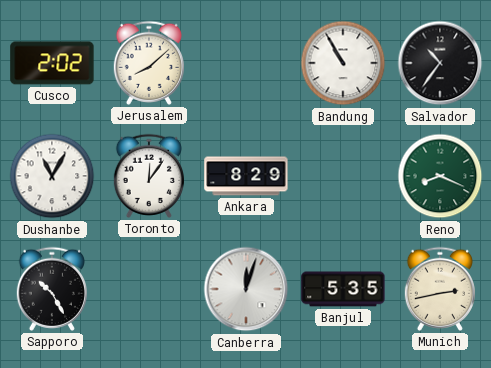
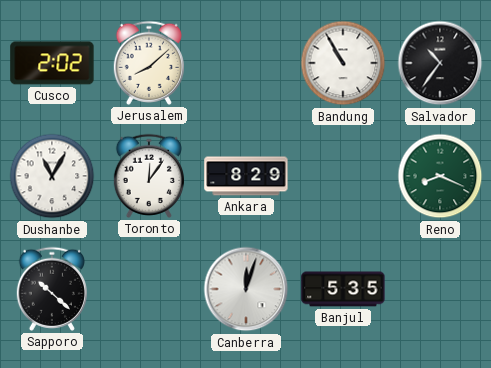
Sapporo: 10:25 -> 10:22
Munich: 2:43 -> none
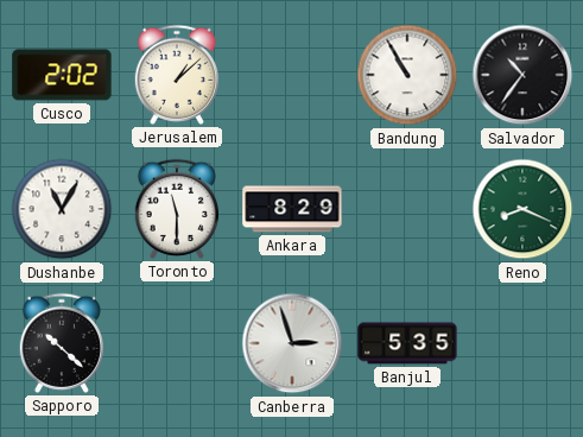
Jerusalem: 8:08 -> 1:08
Toronto: 12:06 -> 11:30
Canberra: 12:03 -> 2:57
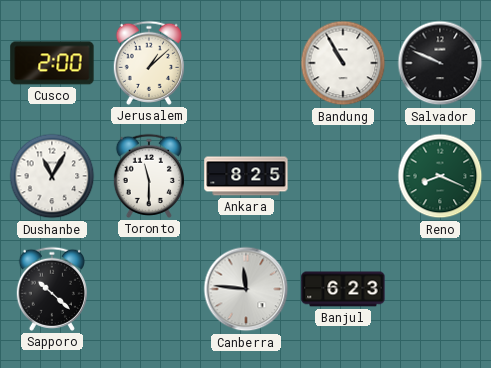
Cusco: 2:02 -> 2:00
Salvador: 10:36 -> 9:49
Ankara: 8:29 -> 8:25
Canberra: 2:57 -> 11:46
Banjul: 5:35 -> 6:23
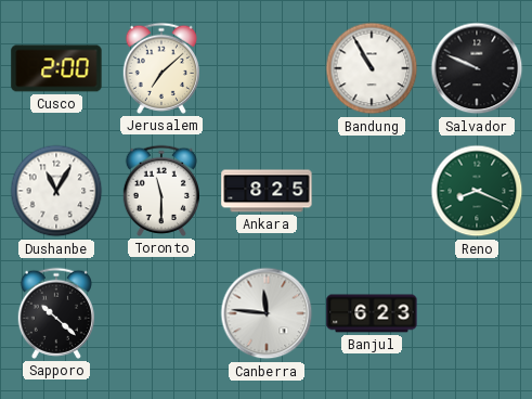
Jerusalem: 1:08 -> 7:08
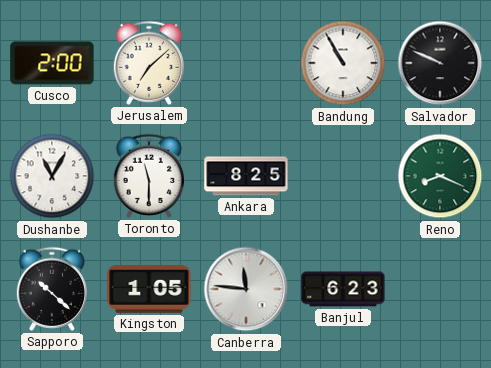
Kingston: none -> 1:05
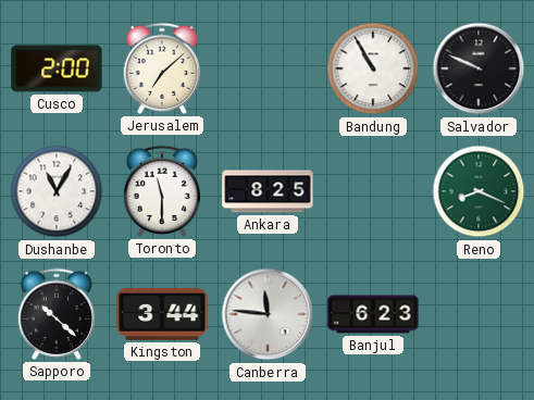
Kingston: 1:05 -> 3:44
